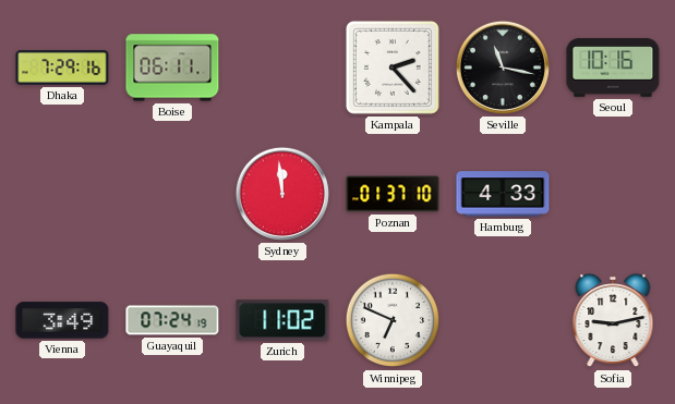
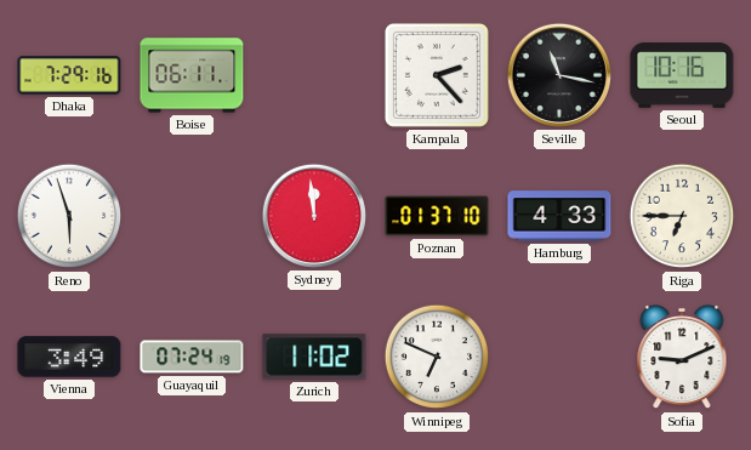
Reno: none -> 5:57
Riga: none -> 6:45
Sofia: 9:13 -> 9:11
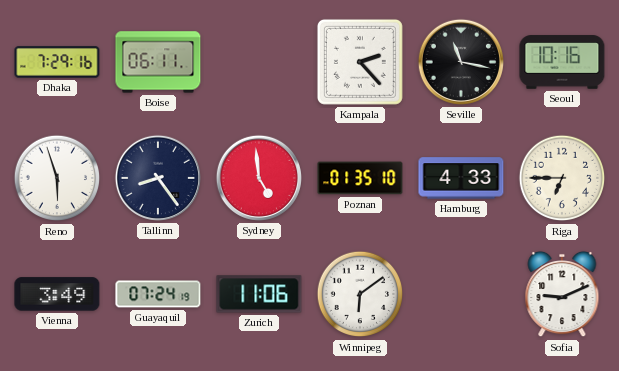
Tallinn: none -> 8:24
Sydney: 11:59 -> 4:59
Poznan: 01:37 -> 01:35
Zurich: 11:02 -> 11:06
Winnipeg: 6:49 -> 6:09
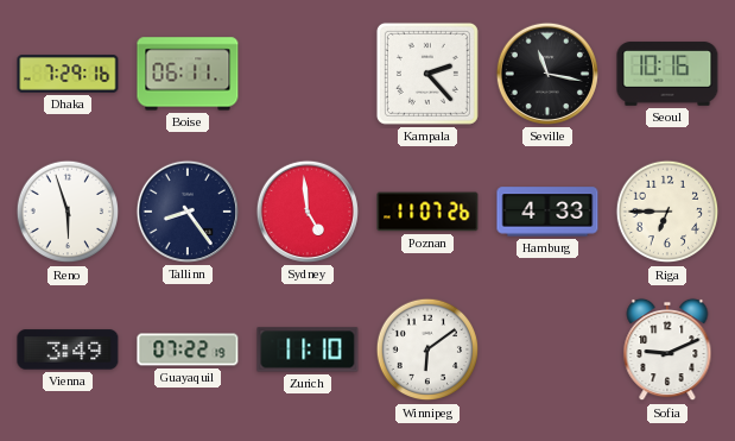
Poznan: 01:35 -> 11:07
Guayaquil: 07:24 -> 07:22
Zurich: 11:06 -> 11:10
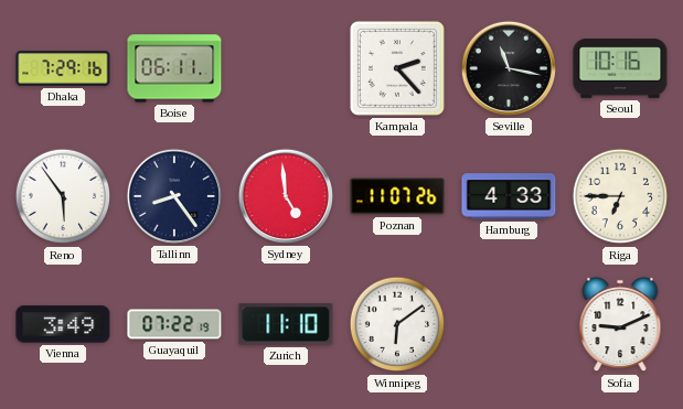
Reno: 5:57 -> 5:54
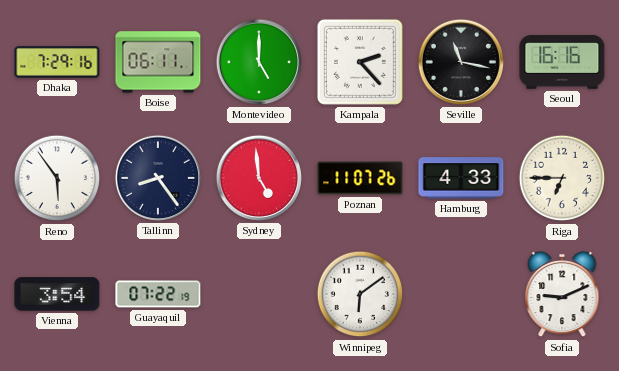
Montevideo: none -> 5:00
Seoul: 10:16 -> 16:16
Vienna: 3:49 -> 3:54
Zurich: 11:10 -> none
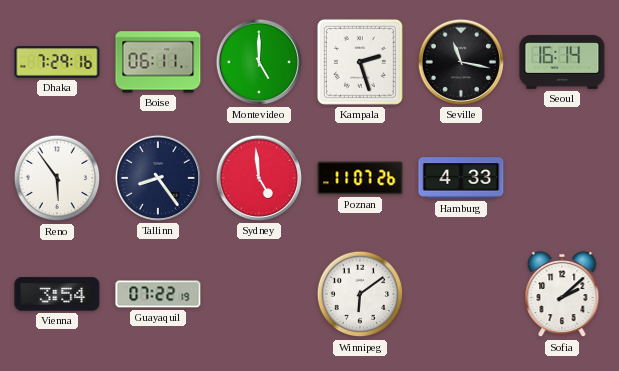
Kampala: 2:23 -> 2:27
Seoul: 16:16 -> 16:14
Riga: 6:45 -> none
Sofia: 9:11 -> 2:08
